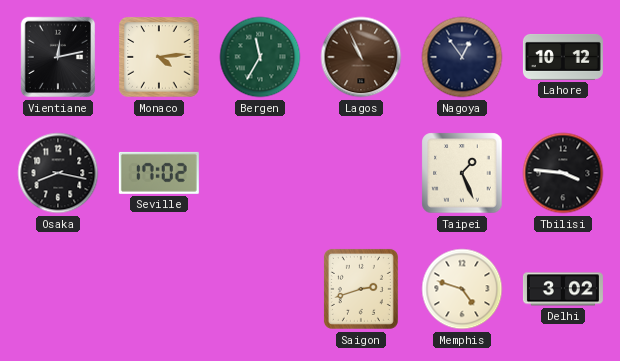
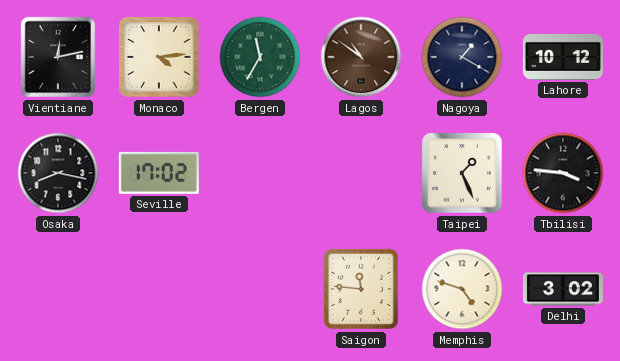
Lagos: 10:56 -> 10:51
Nagoya: 12:54 -> 1:20
Saigon: 2:42 -> 11:46
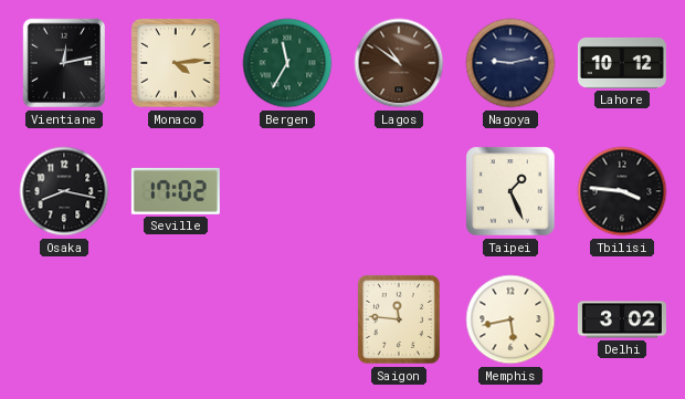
Nagoya: 1:20 -> 9:13
Memphis: 4:48 -> 5:43
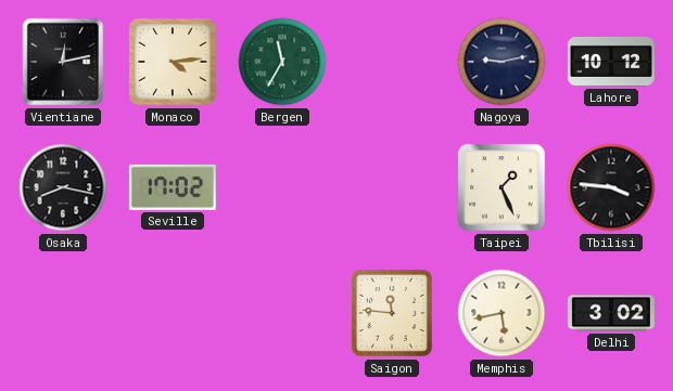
Lagos: 10:51 -> none
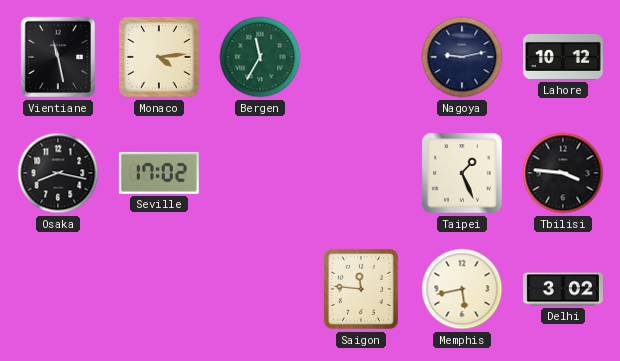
Vientiane: 12:13 -> 11:28
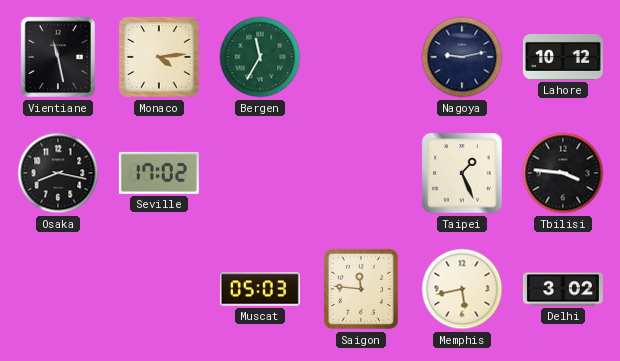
Muscat: none -> 05:03
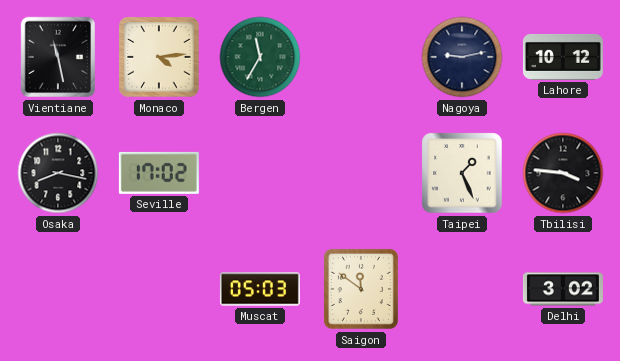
Saigon: 11:46 -> 11:51
Memphis: 5:43 -> none
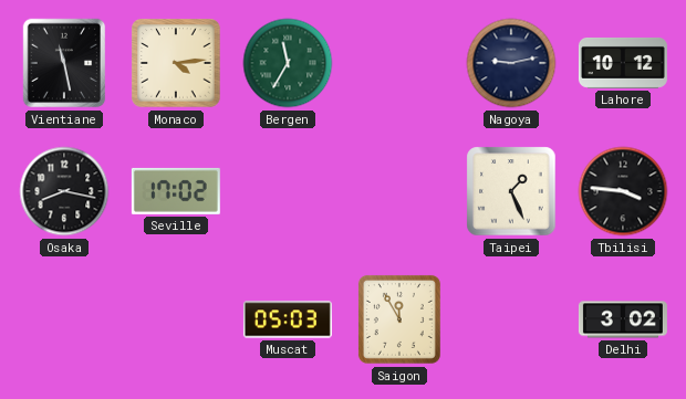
Saigon: 11:51 -> 11:55
